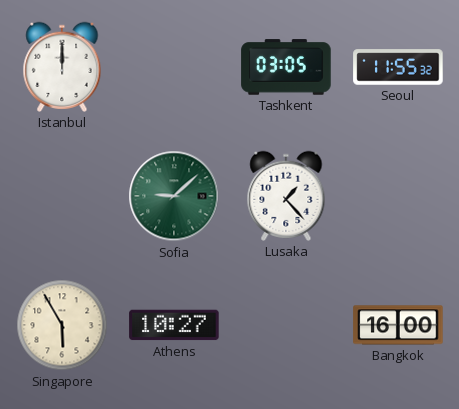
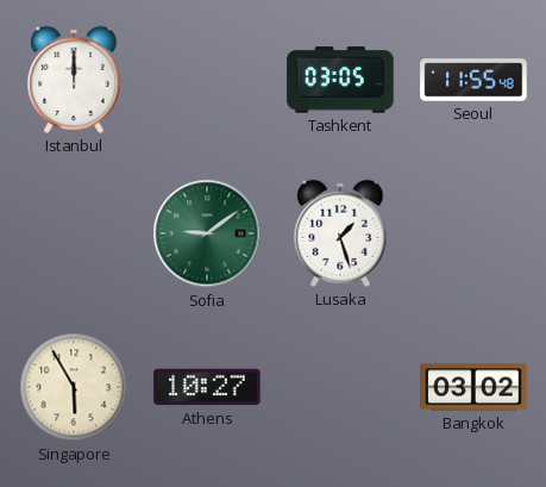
Seoul: 11:55:32 -> 11:55:48
Sofia: 9:08 -> 9:09
Lusaka: 1:23 -> 1:27
Bangkok: 16:00 -> 03:02
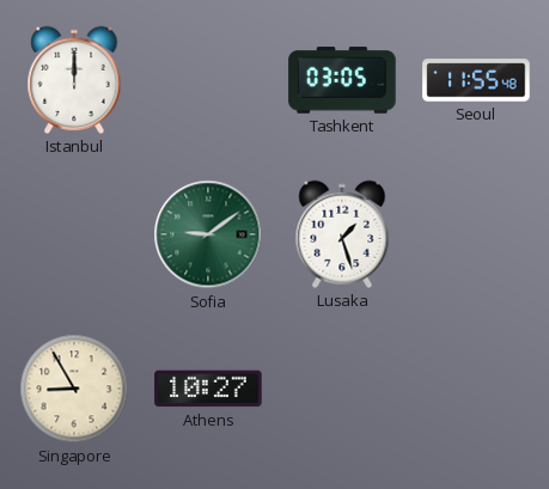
Singapore: 5:55 -> 8:55
Bangkok: 03:02 -> none
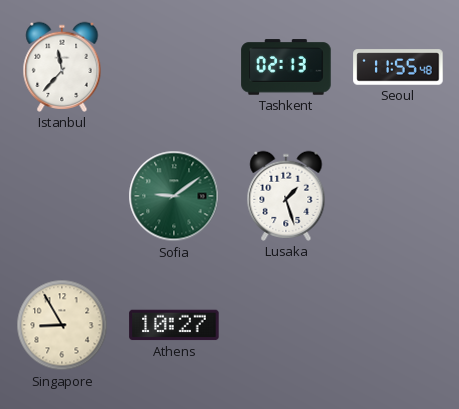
Istanbul: 12:00 -> 11:37
Tashkent: 03:05 -> 02:13
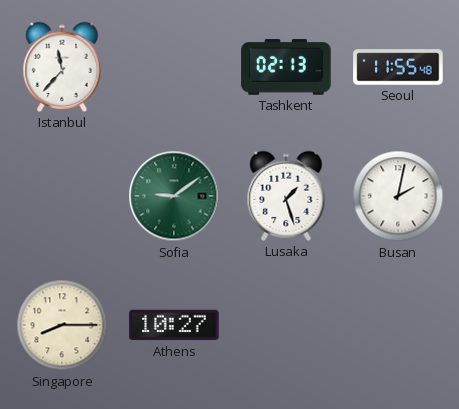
Busan: none -> 2:02
Singapore: 8:55 -> 8:15
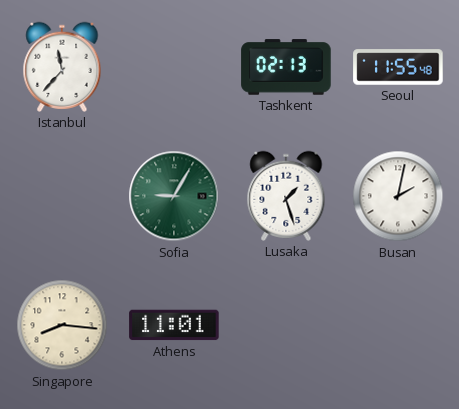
Sofia: 9:09 -> 9:05
Singapore: 8:15 -> 8:16
Athens: 10:27 -> 11:01
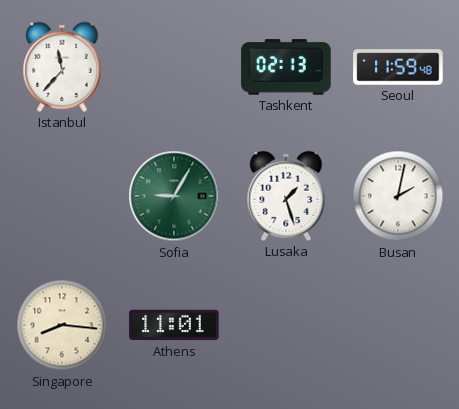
Seoul: 11:55 -> 11:59
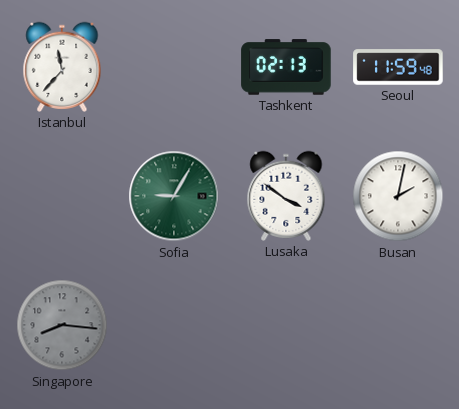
Lusaka: 1:27 -> 3:51
Singapore dial: cream -> grey
Athens: 11:01 -> none
